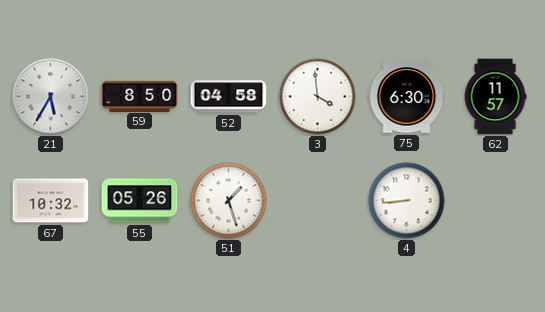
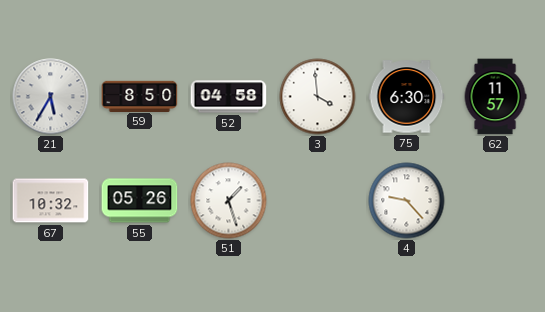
4: 8:44 -> 9:23
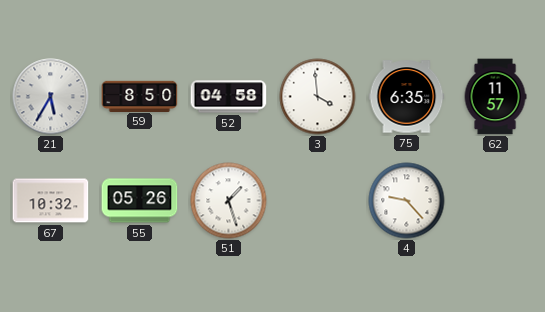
75: 6:30 -> 6:35
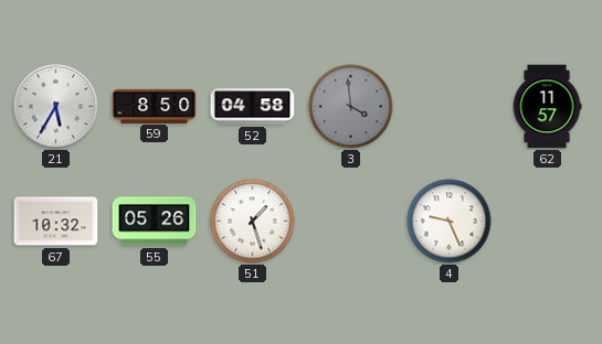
3 dial: white -> grey
75: 6:35 -> none
4: 9:23 -> 9:26
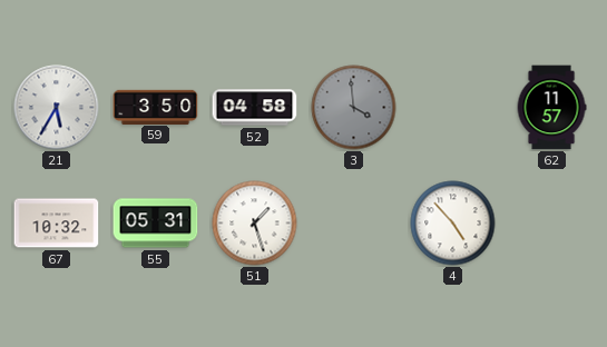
59: 8:50 -> 3:50
55: 05:26 -> 05:31
4: 9:26 -> 4:53
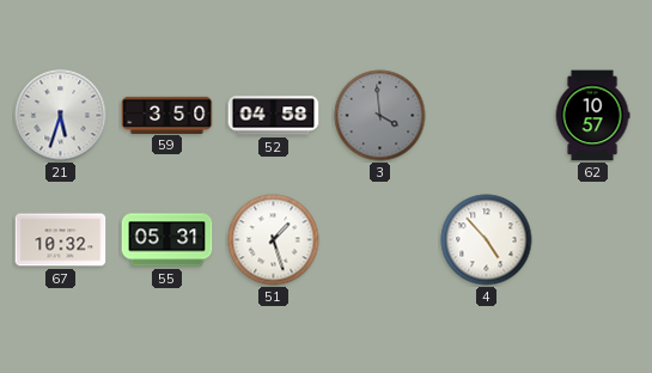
21: 5:35 -> 5:33
62: 11:57 -> 10:57
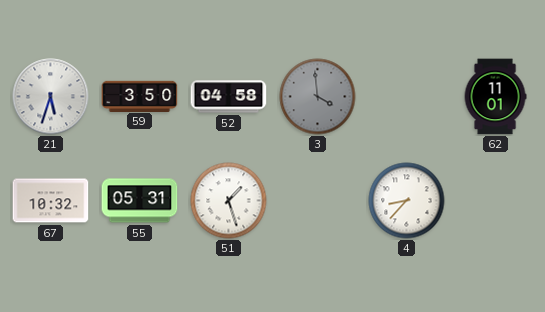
62: 10:57 -> 11:01
4: 4:53 -> 8:37
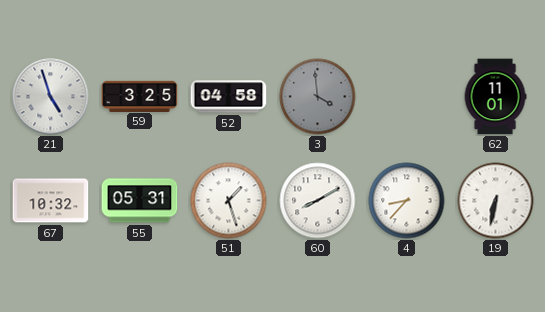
21: 5:33 -> 4:57
59: 3:50 -> 3:25
60: none -> 8:10
19: none -> 6:32
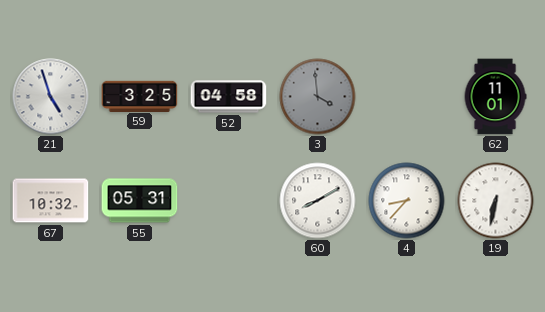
51: 1:27 -> none
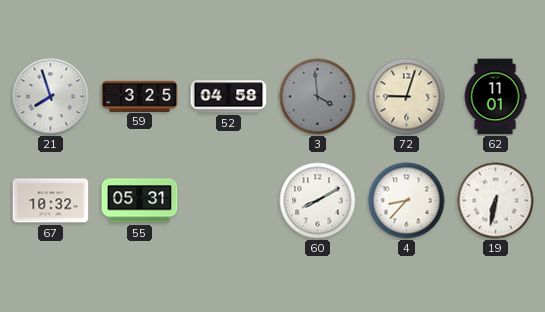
21: 4:57 -> 7:57
72: none -> 9:03
